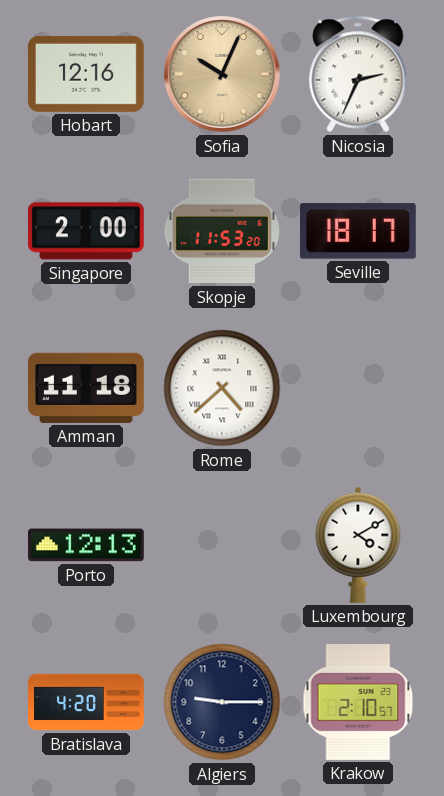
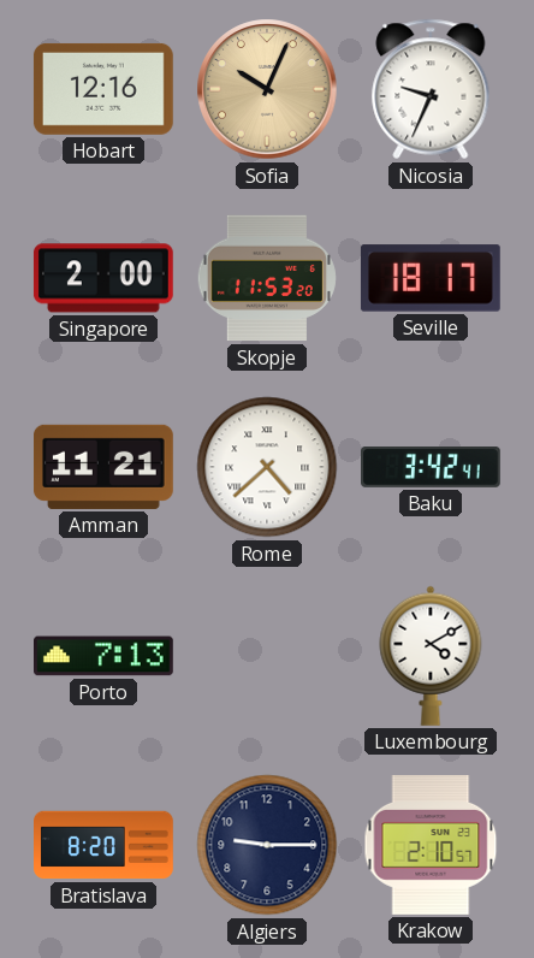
Nicosia: 2:34 -> 9:34
Amman: 11:18 -> 11:21
Baku: none -> 3:42
Porto: 12:13 -> 7:13
Bratislava: 4:20 -> 8:20
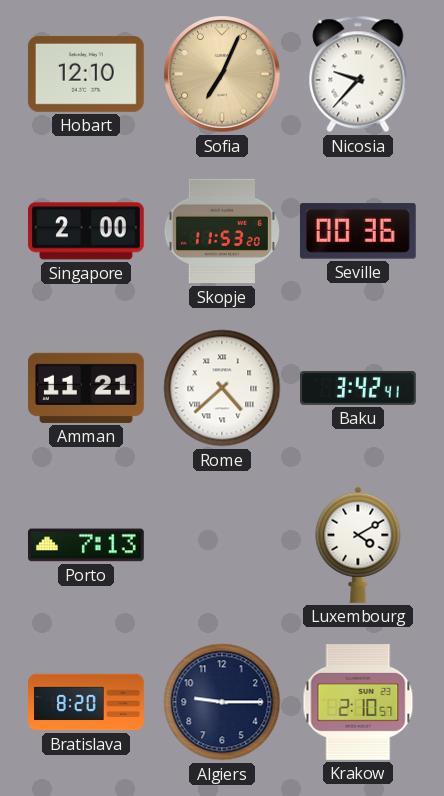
Hobart: 12:16 -> 12:10
Sofia: 10:04 -> 7:04
Nicosia: 9:34 -> 9:37
Seville: 18:17 -> 00:36
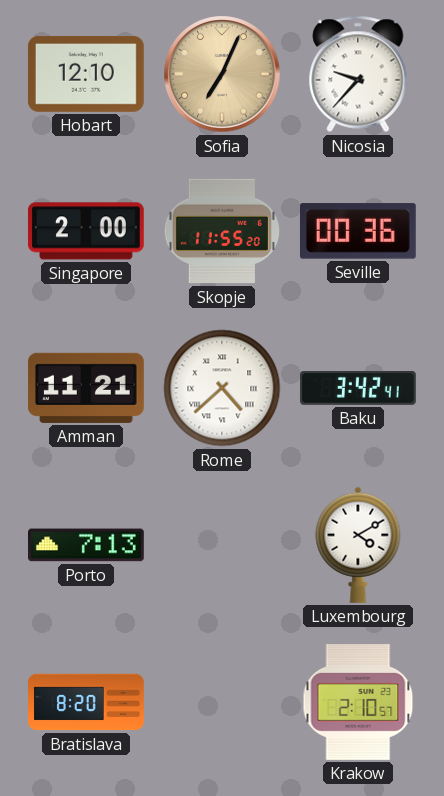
Skopje: 11:53 -> 11:55
Algiers: 9:15 -> none
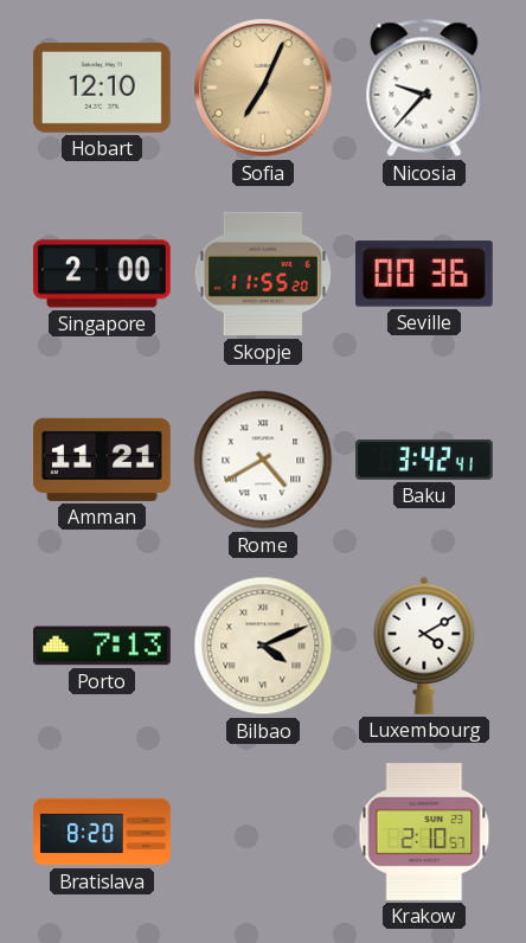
Rome: 4:38 -> 4:40
Bilbao: none -> 4:11
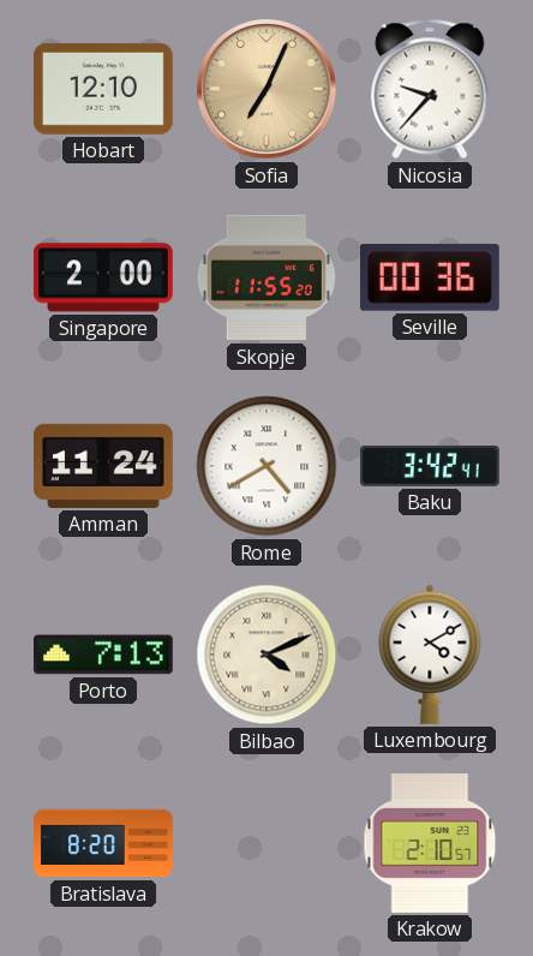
Amman: 11:21 -> 11:24
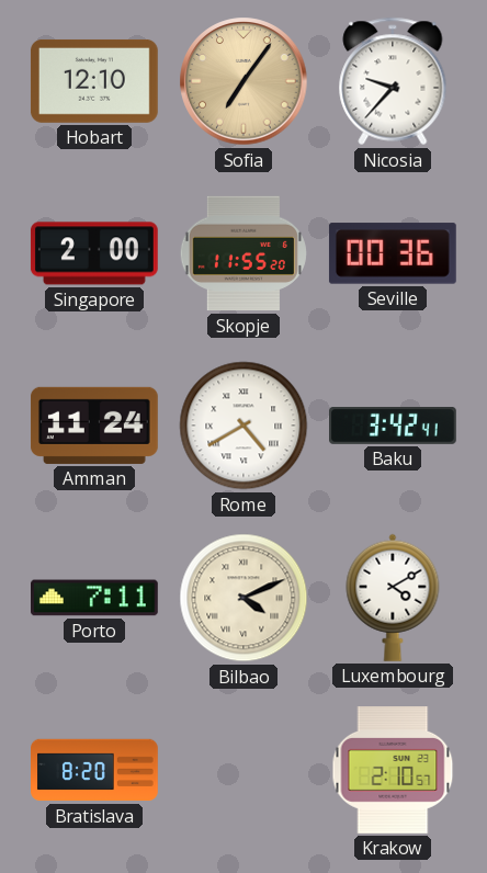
Sofia: 7:04 -> 7:06
Porto: 7:13 -> 7:11
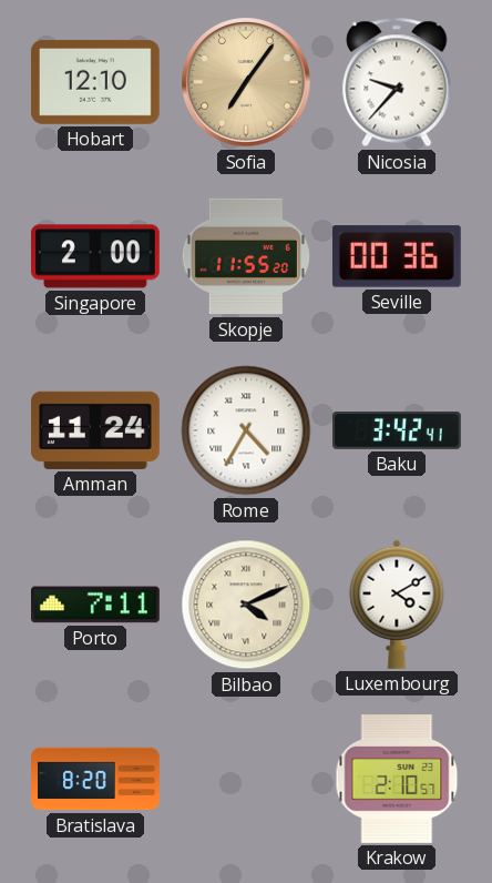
Rome: 4:40 -> 4:35
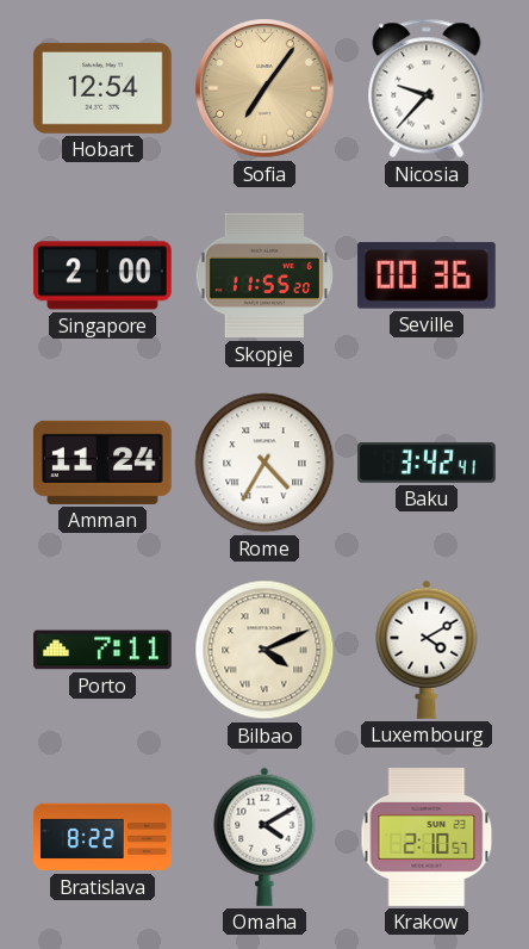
Hobart: 12:10 -> 12:54
Bratislava: 8:20 -> 8:22
Omaha: none -> 4:10
